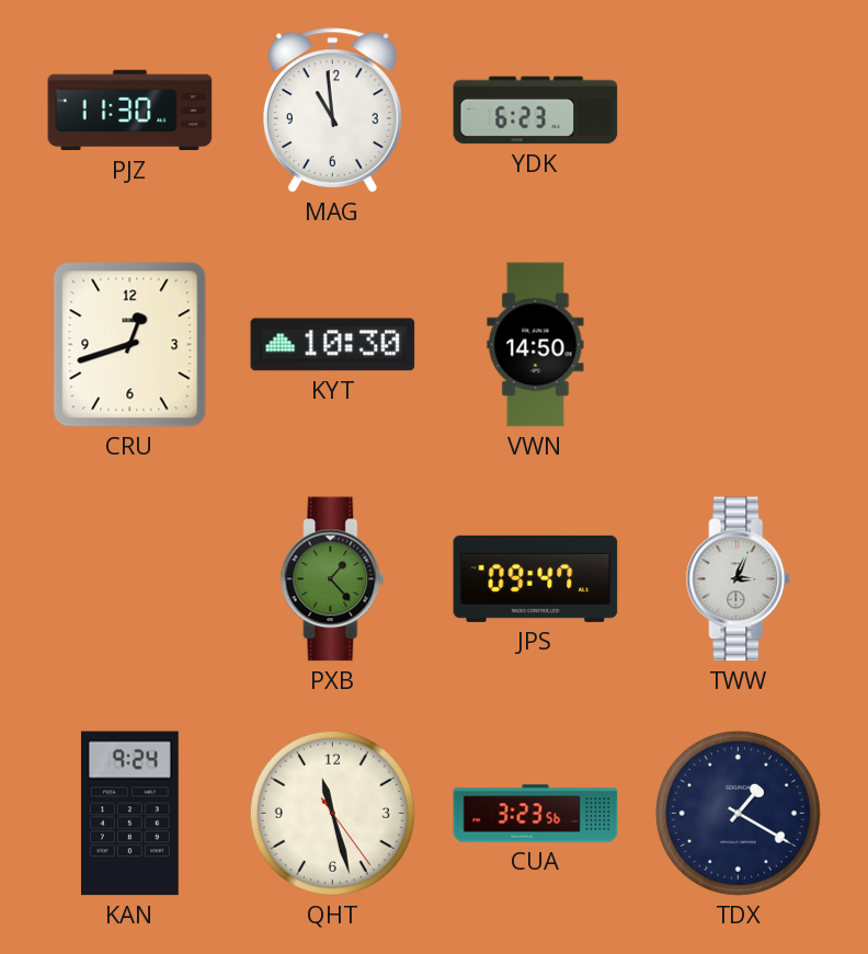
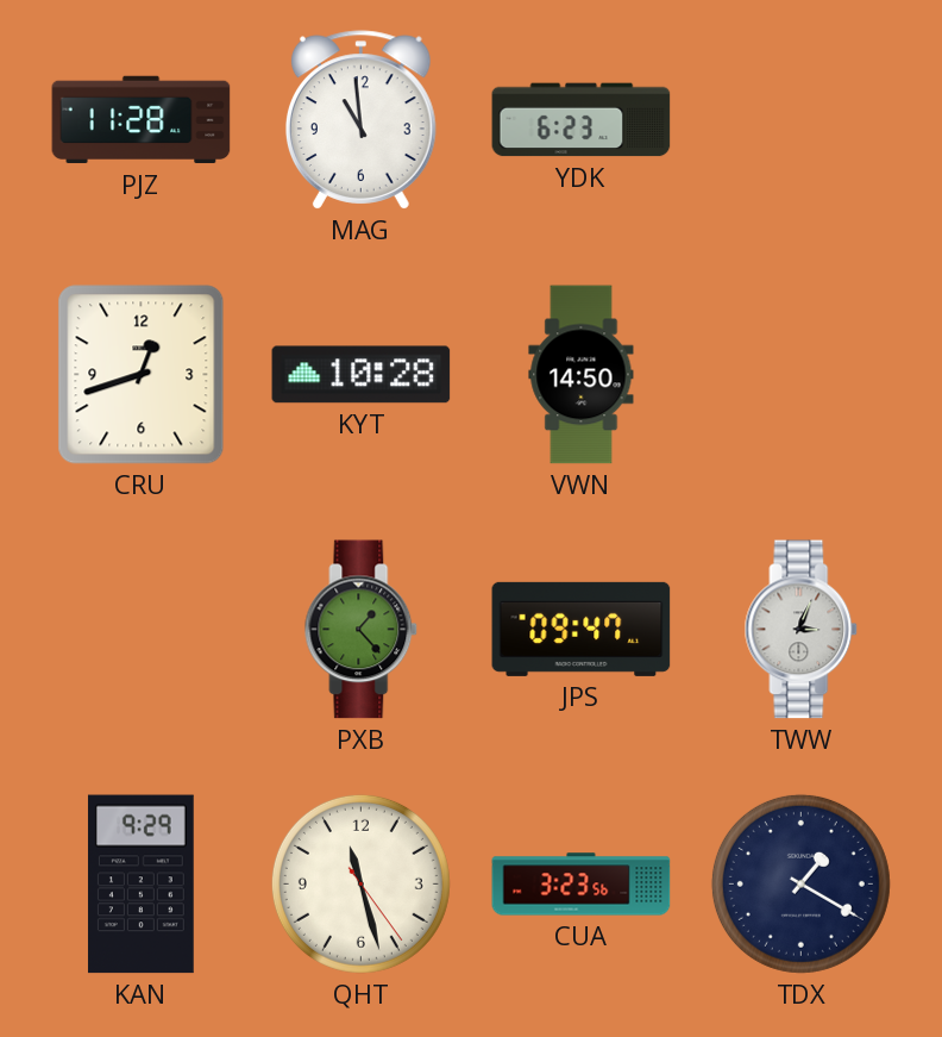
PJZ: 11:30 -> 11:28
KYT: 10:30 -> 10:28
KAN: 9:24 -> 9:29
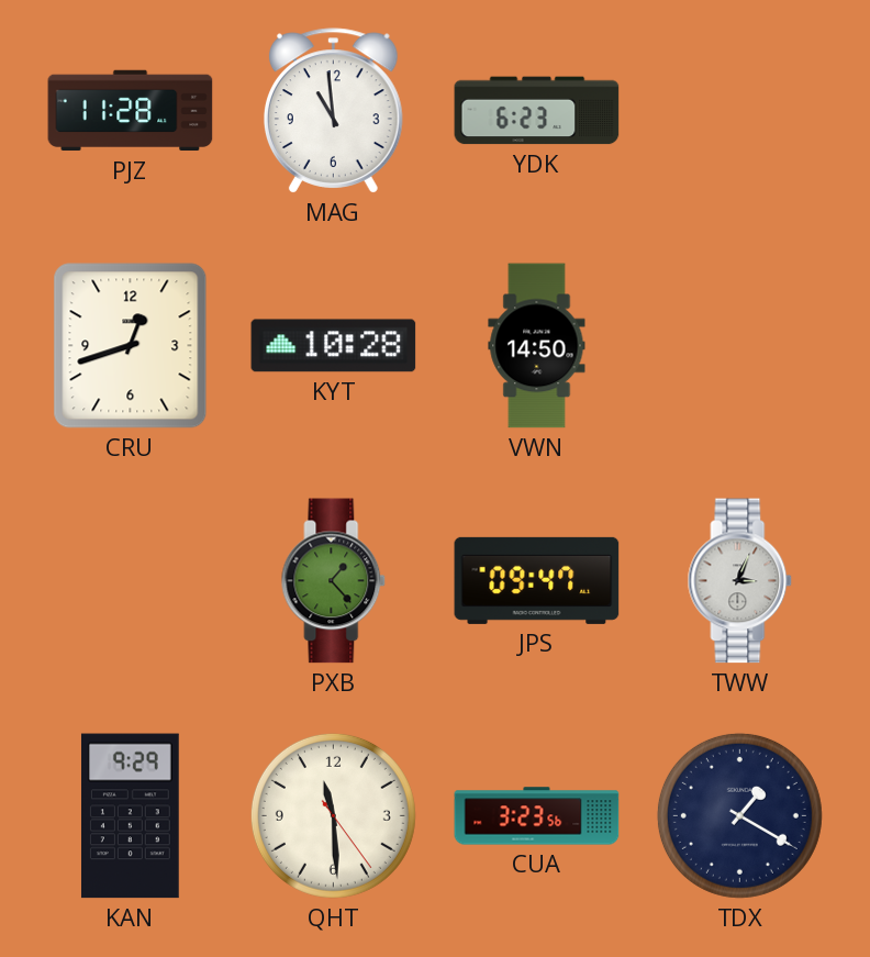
QHT: 11:27 -> 11:29
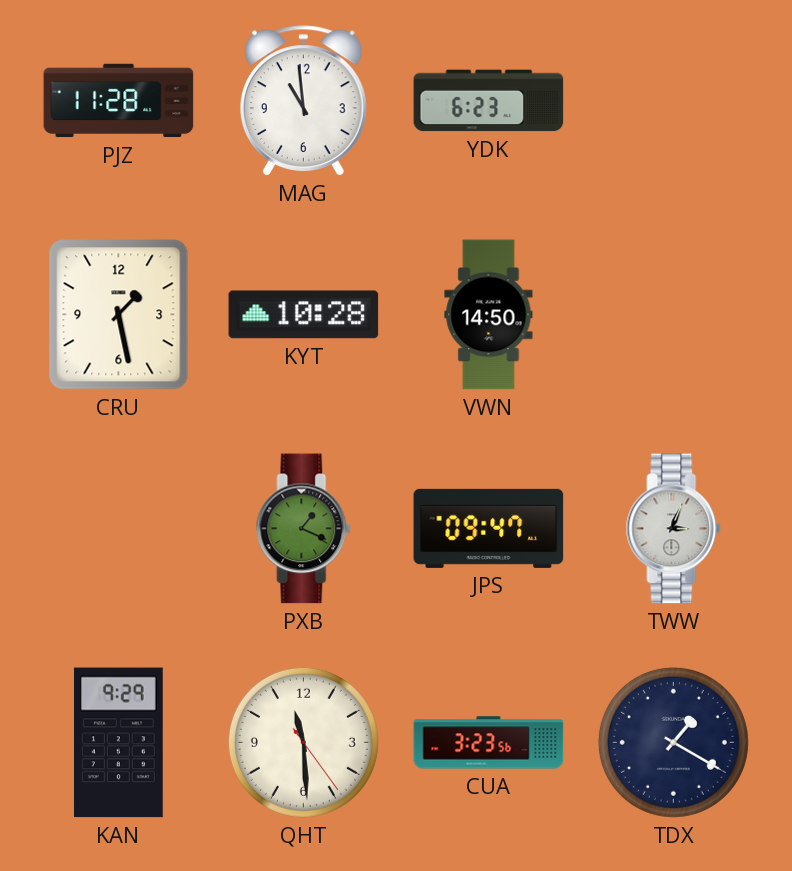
CRU: 12:42 -> 1:28
PXB: 1:23 -> 1:19
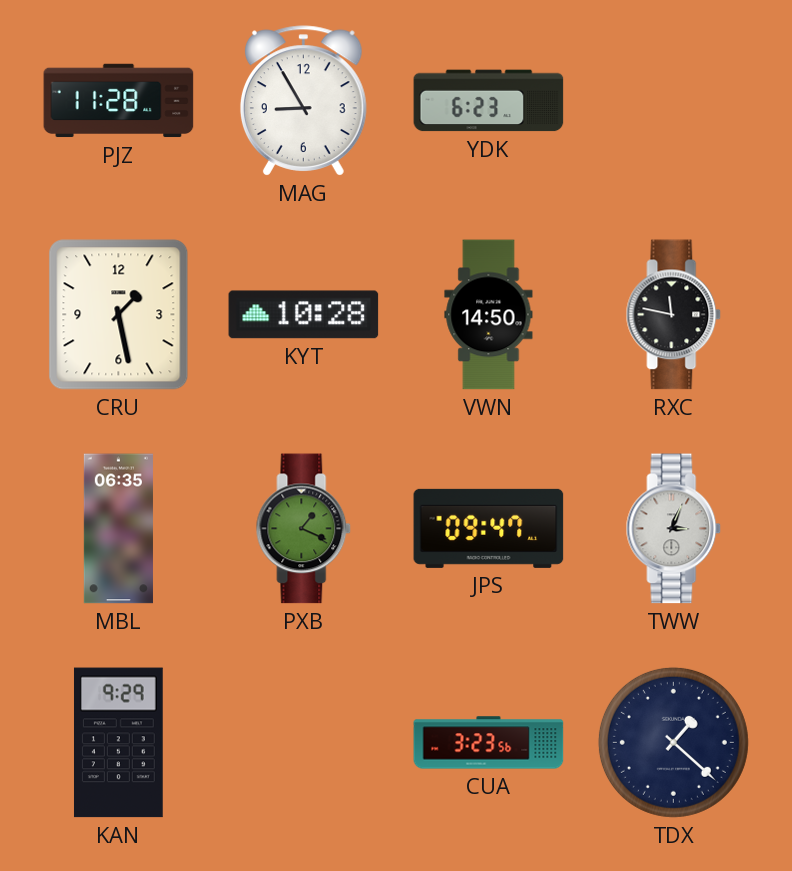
MAG: 10:59 -> 8:55
RXC: none -> 11:47
MBL: none -> 06:35
QHT: 11:29 -> none
TDX: 1:20 -> 1:22
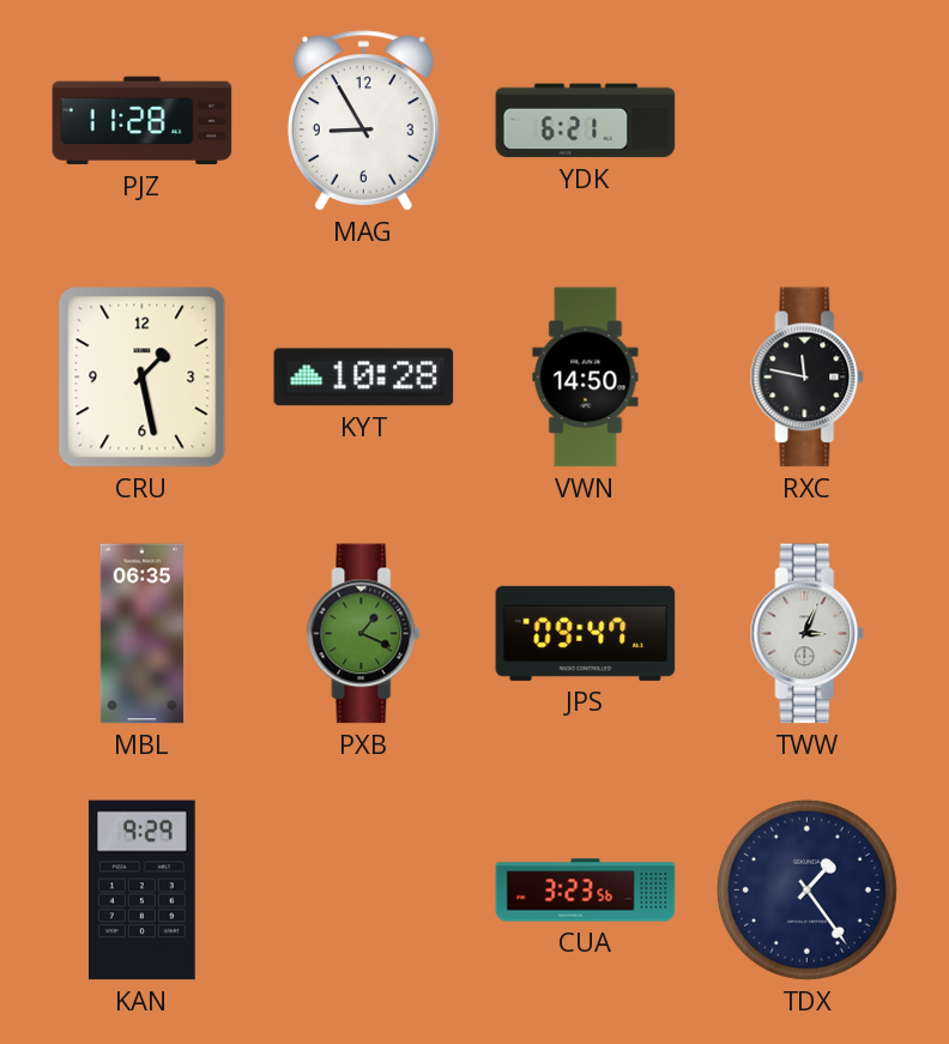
YDK: 6:23 -> 6:21
TDX: 1:22 -> 1:24
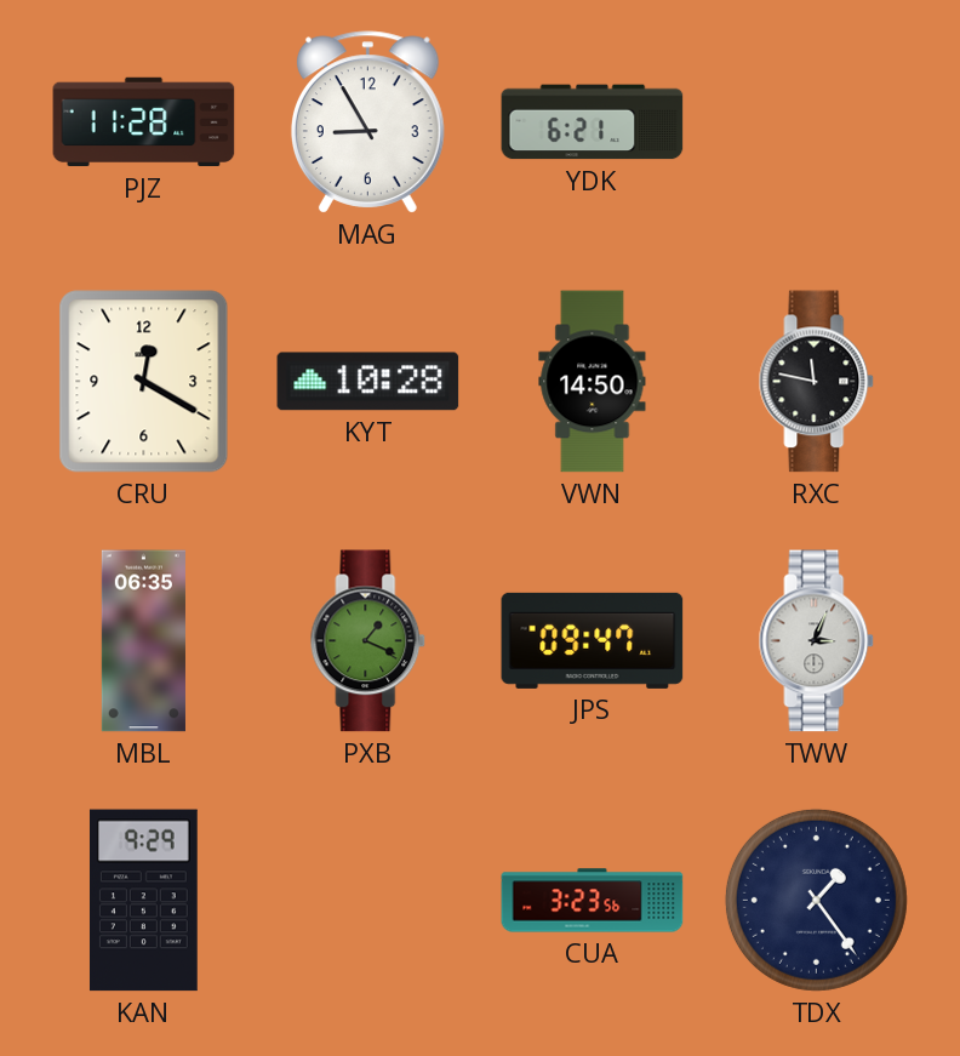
CRU: 1:28 -> 12:20
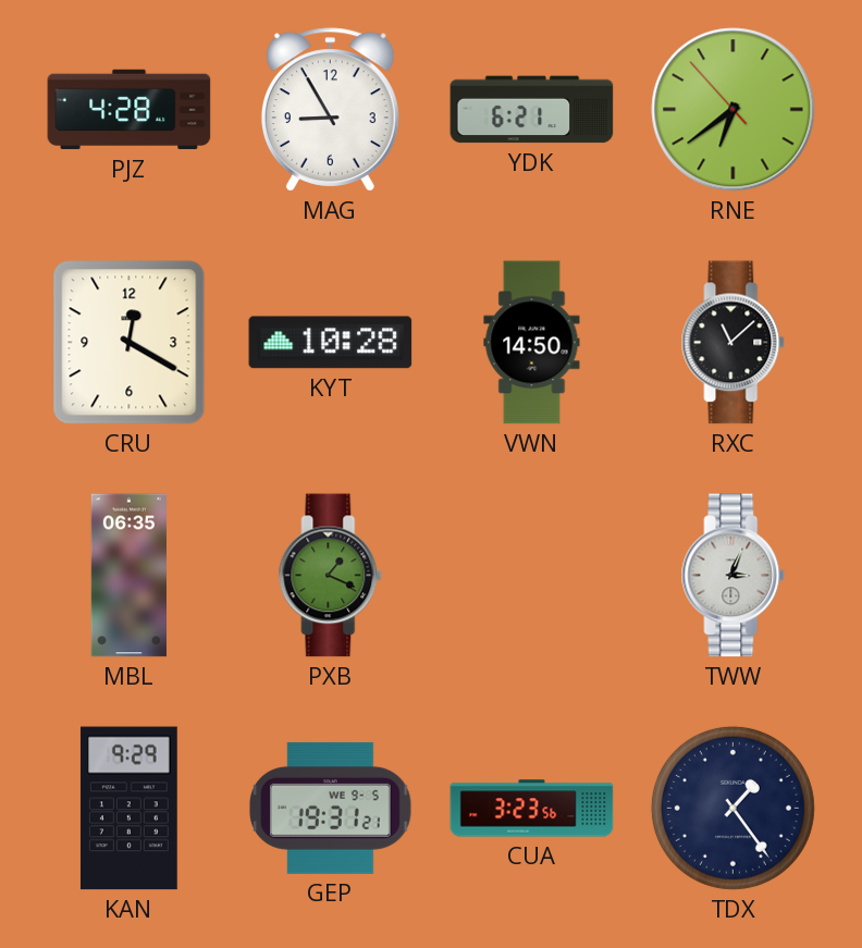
PJZ: 11:28 -> 4:28
RNE: none -> 6:38
RXC: 11:47 -> 11:08
JPS: 09:47 -> none
GEP: none -> 19:31
